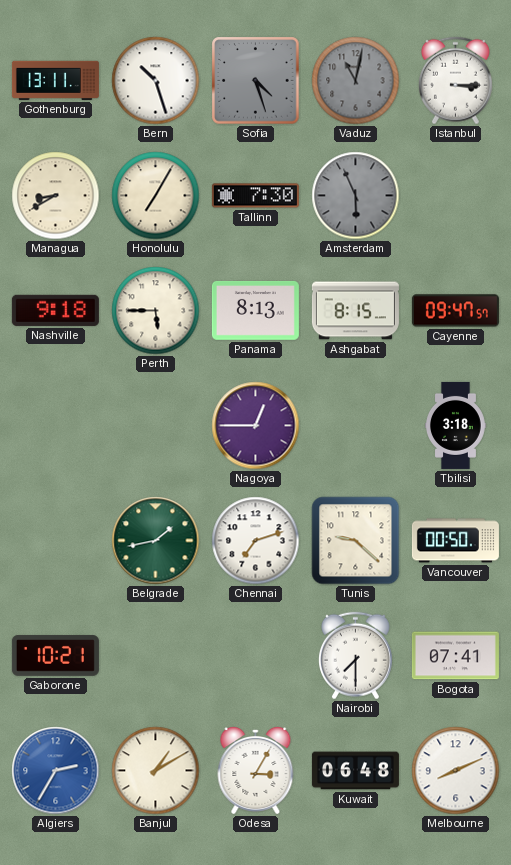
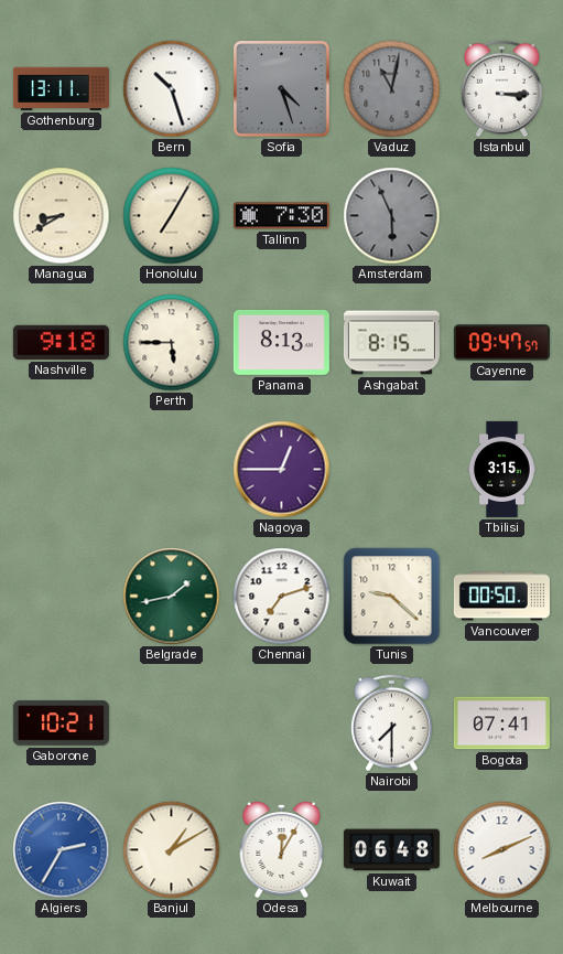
Tbilisi: 3:18 -> 3:15
Odesa: 3:05 -> 12:05
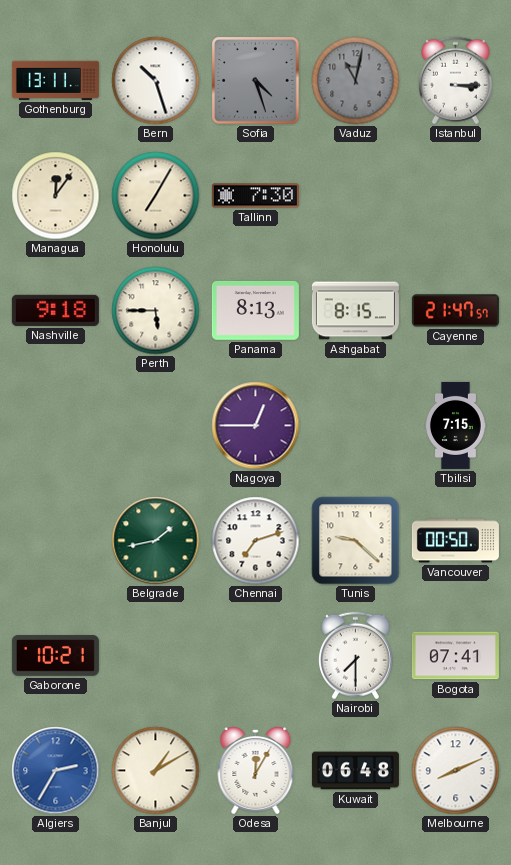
Managua: 8:40 -> 12:06
Amsterdam: 5:56 -> none
Cayenne: 09:47 -> 21:47
Tbilisi: 3:15 -> 7:15
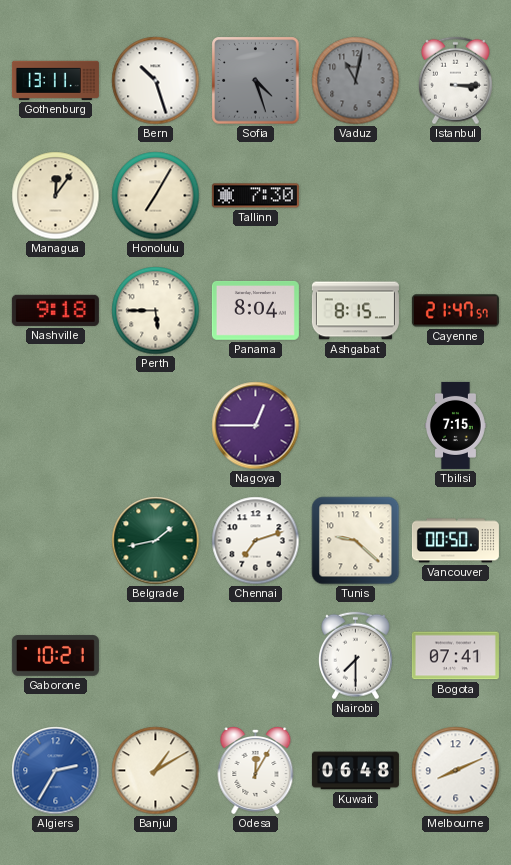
Panama: 8:13 -> 8:04
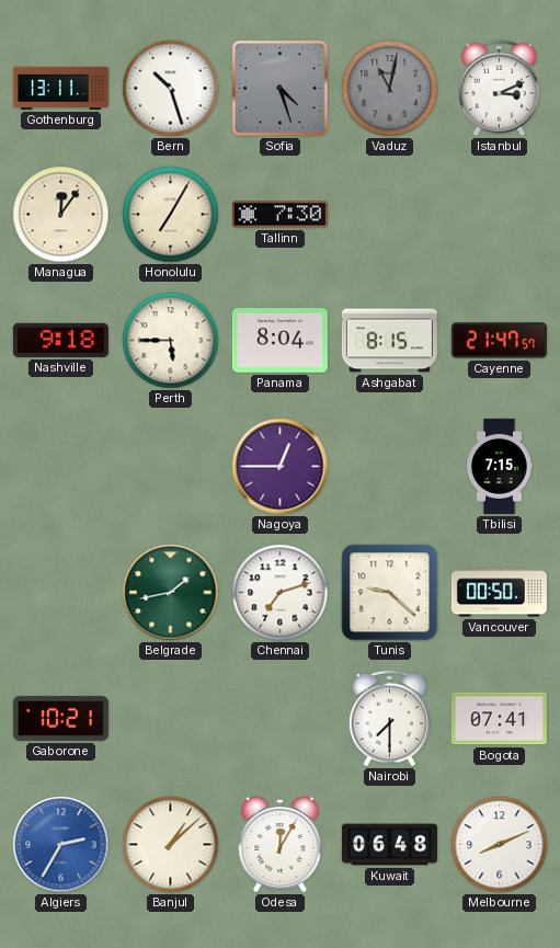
Istanbul: 3:15 -> 3:11
Banjul: 1:10 -> 1:08
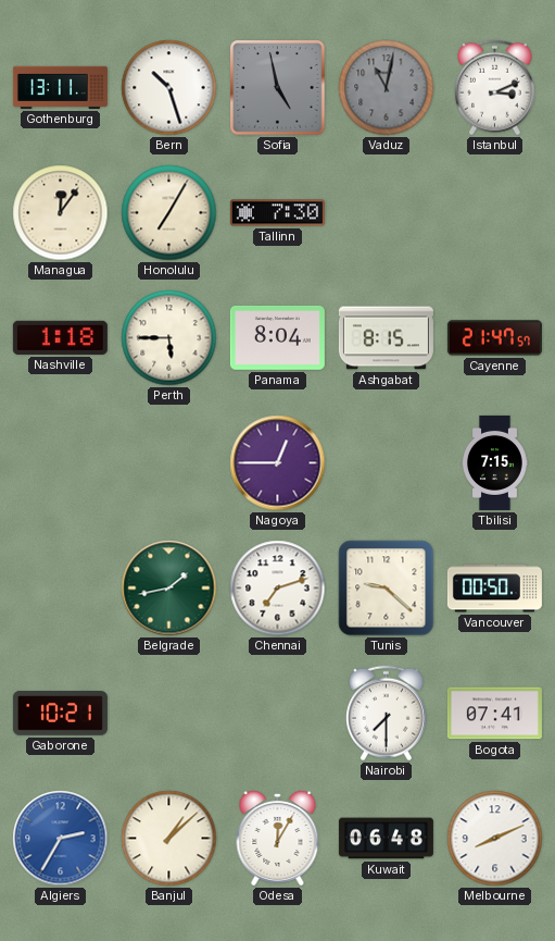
Sofia: 4:27 -> 4:58
Nashville: 9:18 -> 1:18
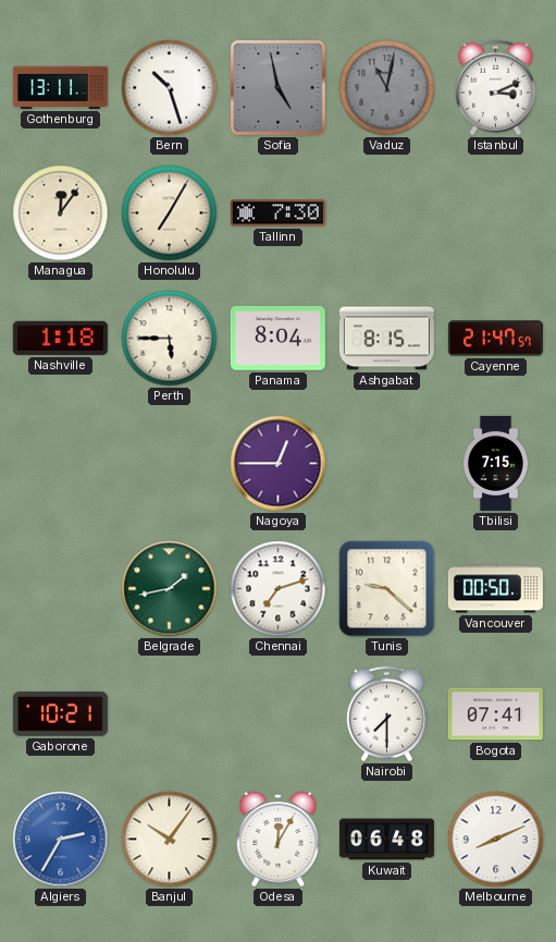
Banjul: 1:08 -> 10:06
